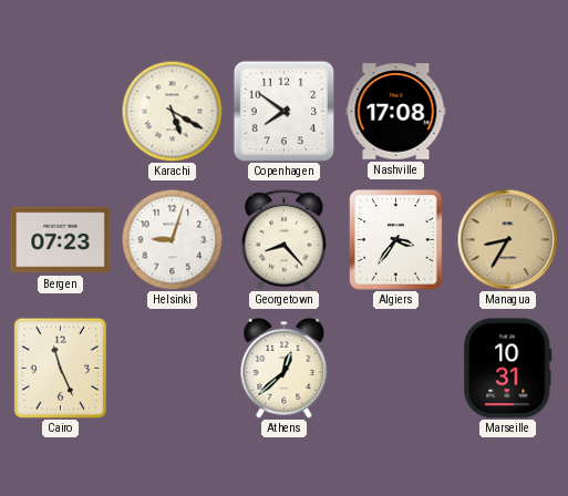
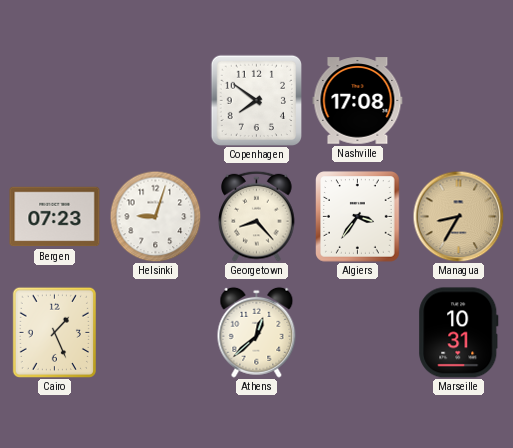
Karachi: 5:20 -> none
Cairo: 11:26 -> 1:26
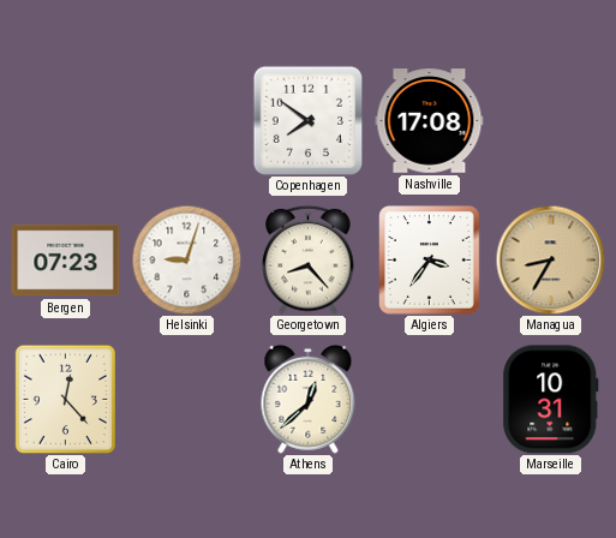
Cairo: 1:26 -> 12:23
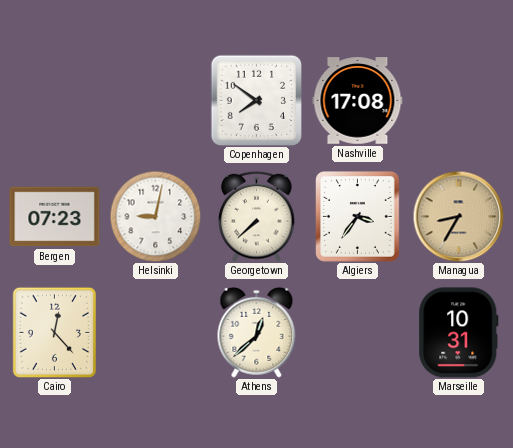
Helsinki: 9:03 -> 9:02
Georgetown: 8:23 -> 7:38
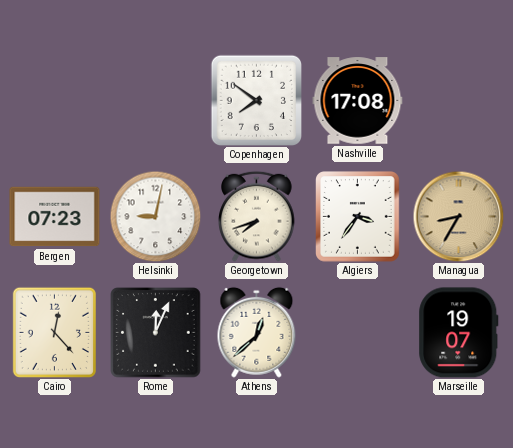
Georgetown: 7:38 -> 7:42
Rome: none -> 12:04
Marseille: 10:31 -> 19:07
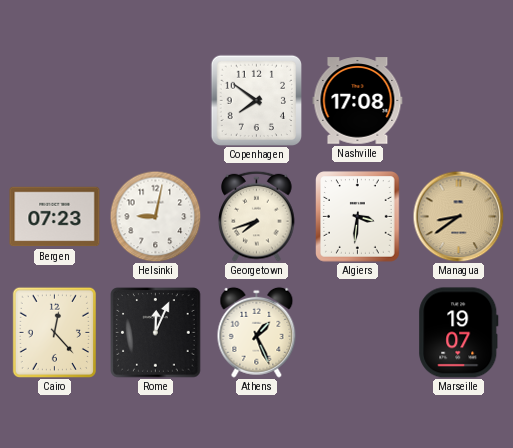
Algiers: 3:36 -> 3:31
Managua: 8:35 -> 8:39
Athens: 12:38 -> 1:26
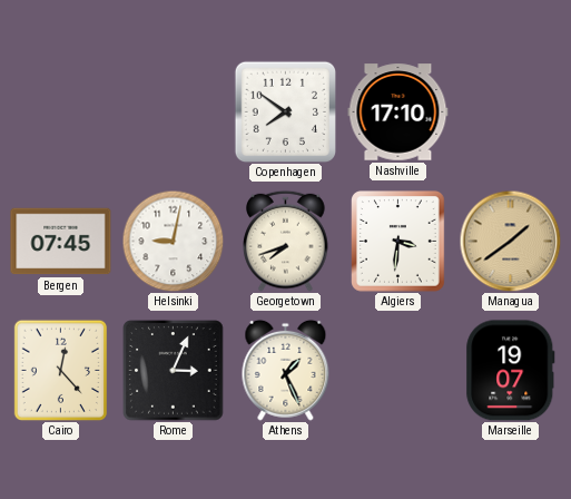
Nashville: 17:08 -> 17:10
Bergen: 07:23 -> 07:45
Managua: 8:39 -> 1:39
Rome: 12:04 -> 3:04
